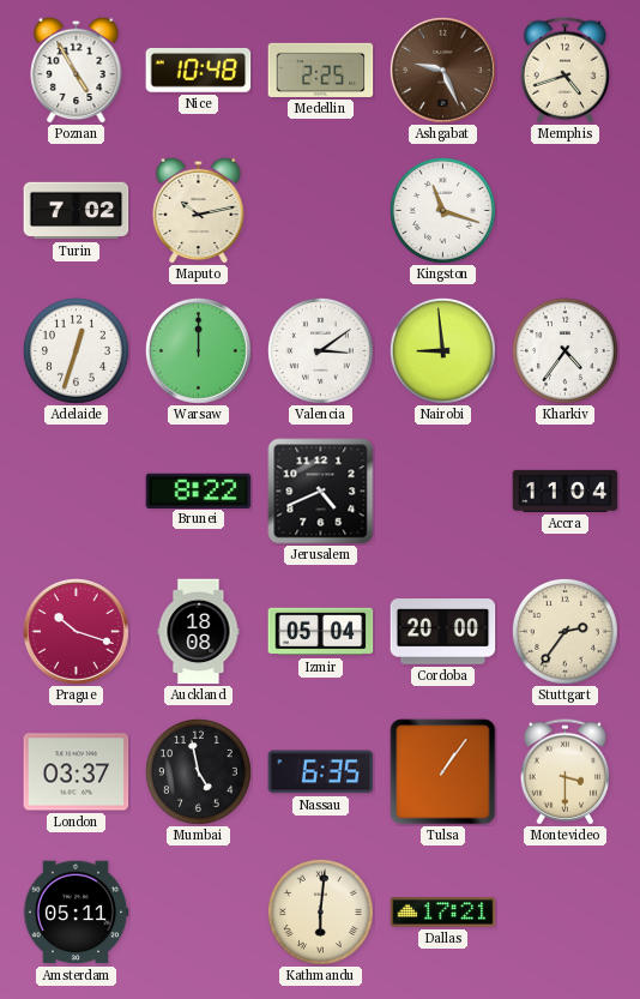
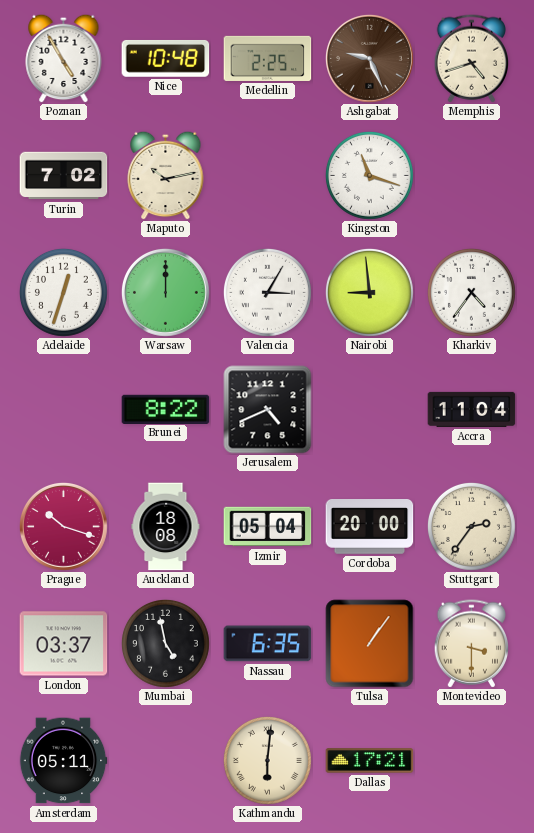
Valencia: 3:09 -> 3:05
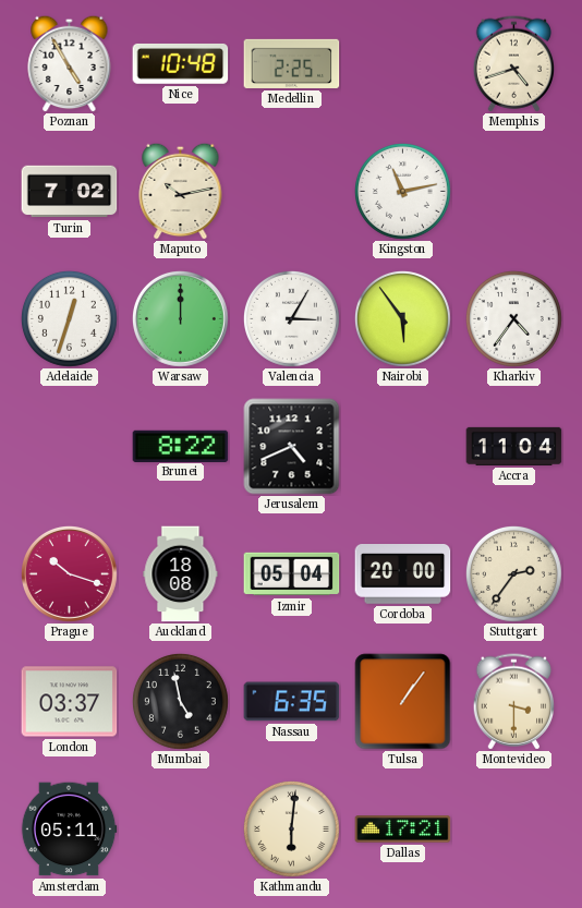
Ashgabat: 9:26 -> none
Kingston: 11:18 -> 11:13
Nairobi: 8:59 -> 5:54
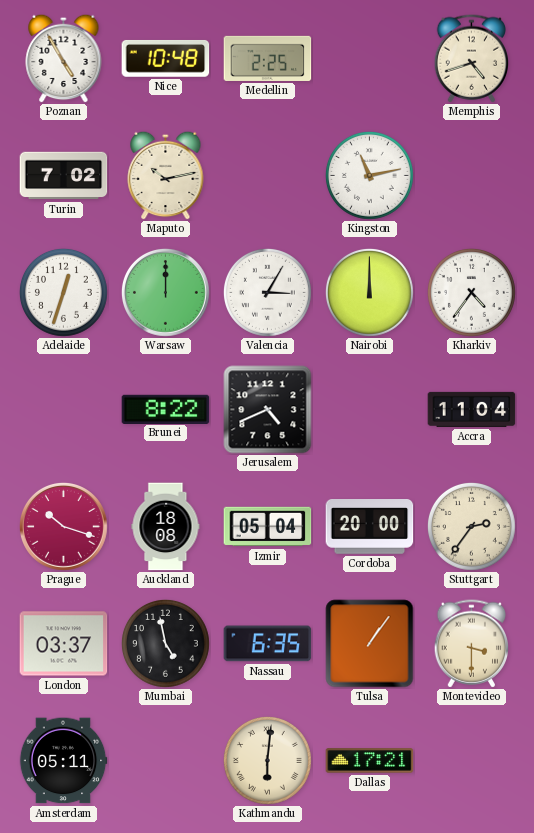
Nairobi: 5:54 -> 12:00
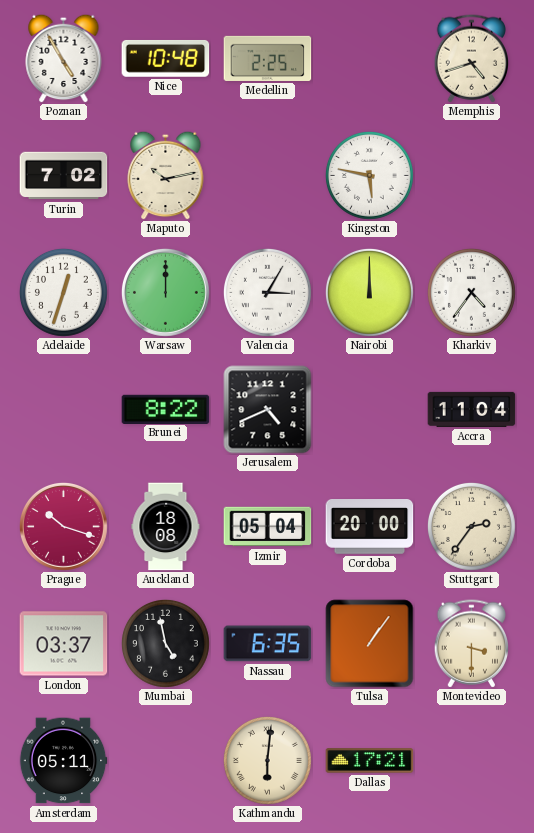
Kingston: 11:13 -> 5:47
